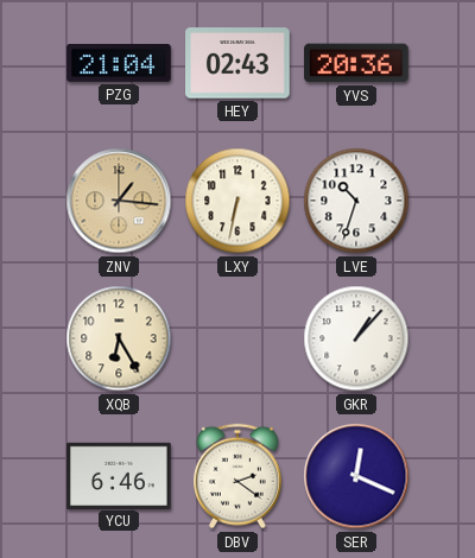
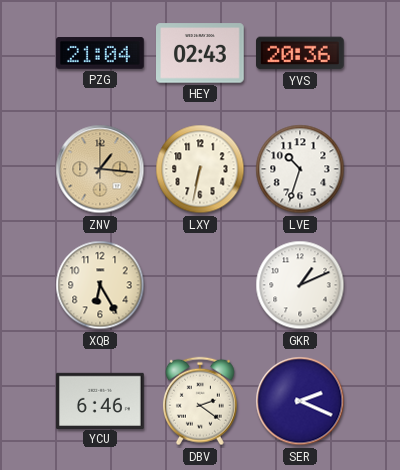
GKR: 1:07 -> 1:11
SER: 12:19 -> 2:19
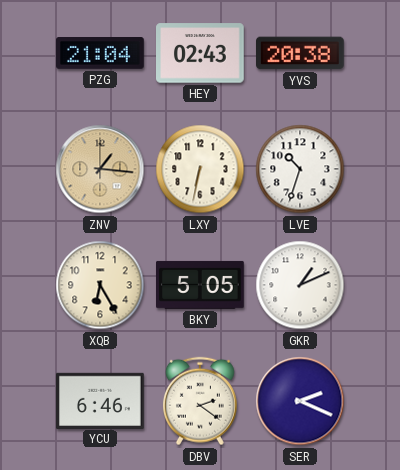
YVS: 20:36 -> 20:38
BKY: none -> 5:05
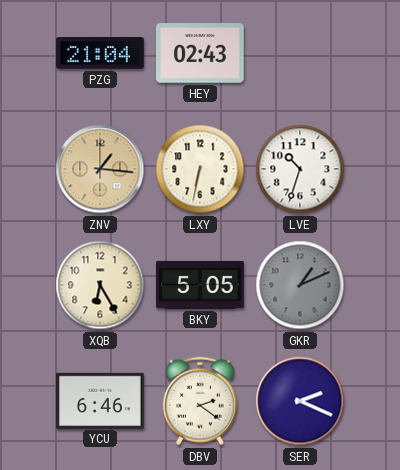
YVS: 20:38 -> none
GKR dial: white -> grey
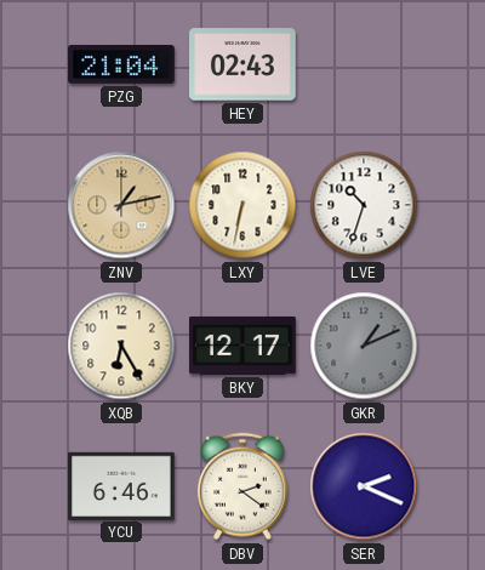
ZNV: 1:16 -> 1:13
BKY: 5:05 -> 12:17
